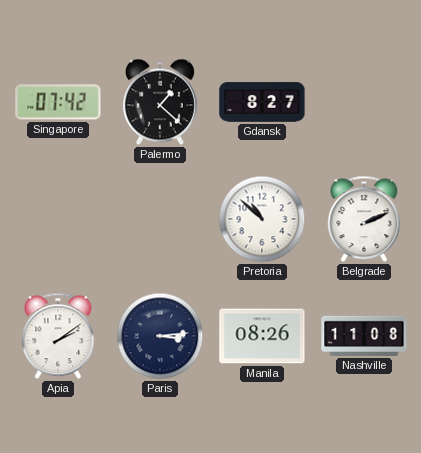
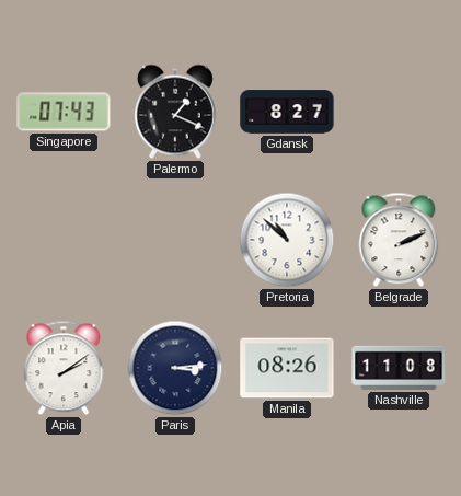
Singapore: 07:42 -> 07:43
Palermo: 1:22 -> 1:19
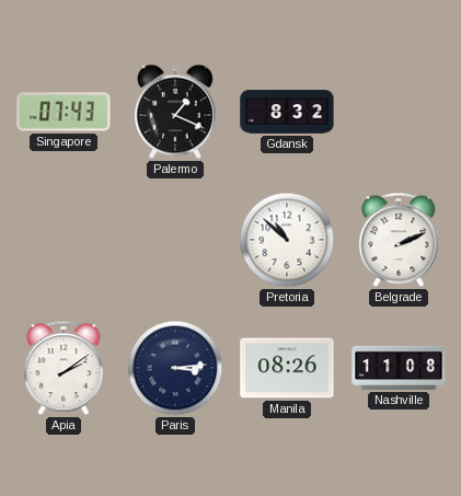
Gdansk: 8:27 -> 8:32
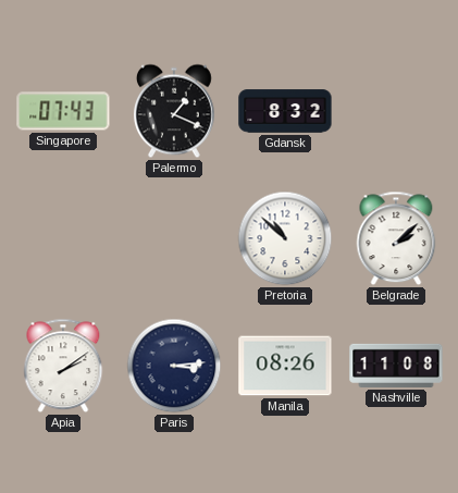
Belgrade: 2:11 -> 2:08
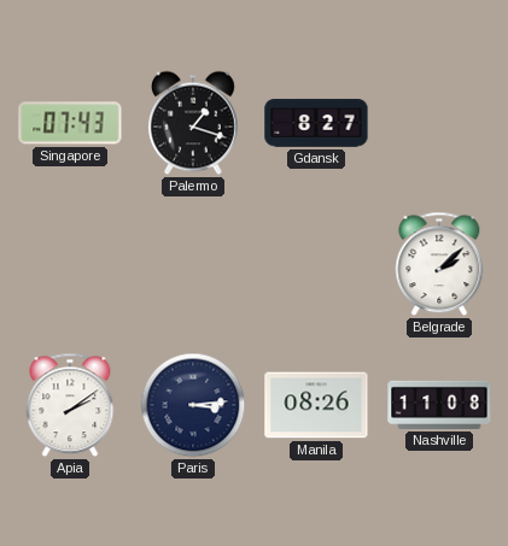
Palermo: 1:19 -> 1:18
Gdansk: 8:32 -> 8:27
Pretoria: 10:52 -> none
